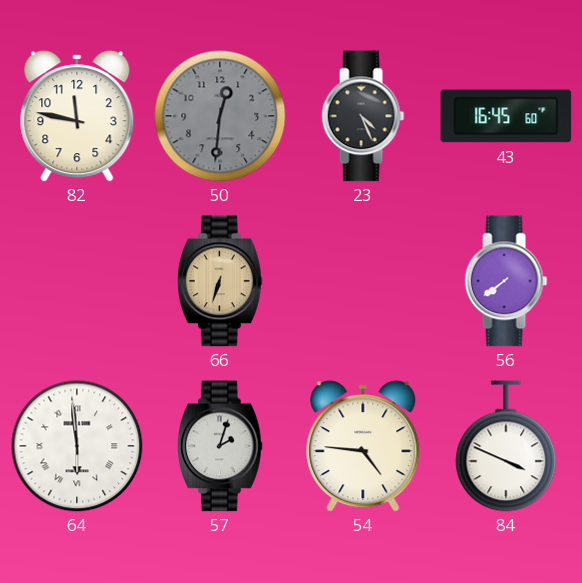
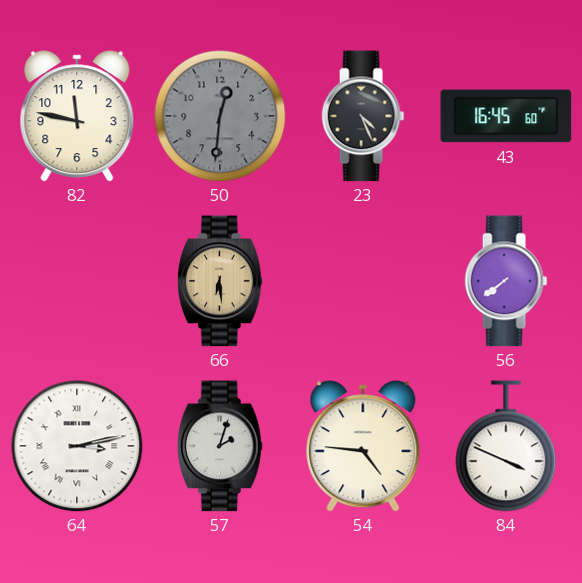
66: 6:33 -> 6:29
64: 5:59 -> 3:13
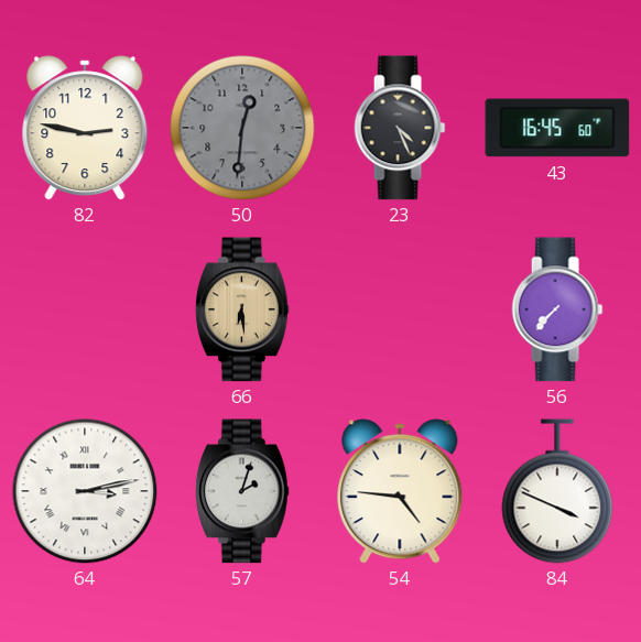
82: 11:47 -> 2:47
56: 7:39 -> 7:37
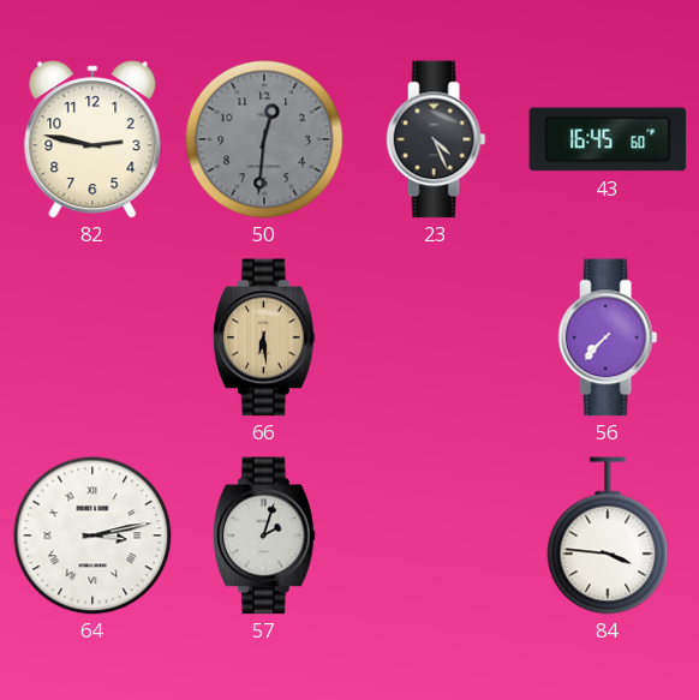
54: 4:46 -> none
84: 3:49 -> 3:46
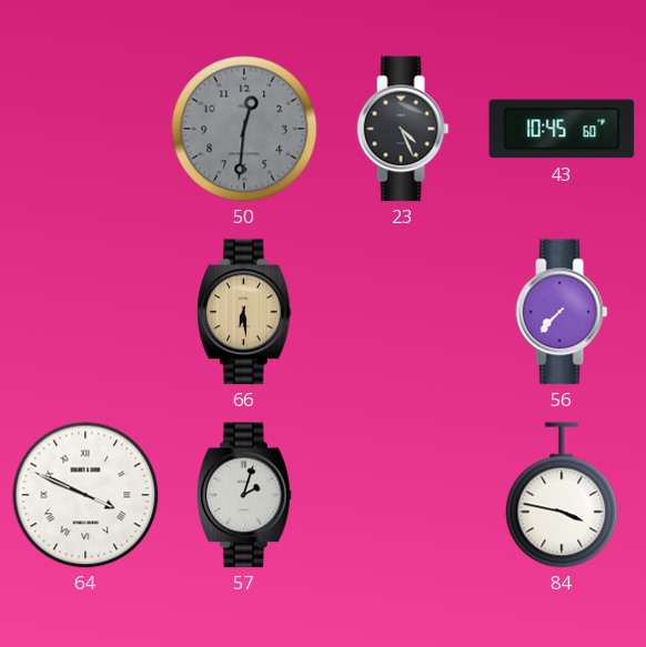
82: 2:47 -> none
43: 16:45 -> 10:45
64: 3:13 -> 3:49
84: 3:46 -> 3:47
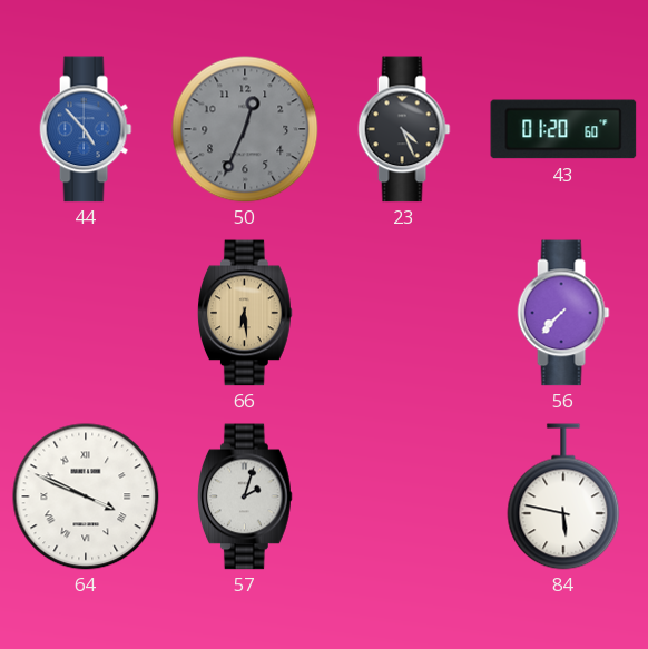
44: none -> 4:53
50: 12:31 -> 12:34
43: 10:45 -> 01:20
84: 3:47 -> 5:47
